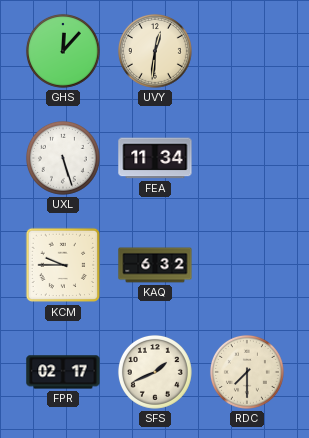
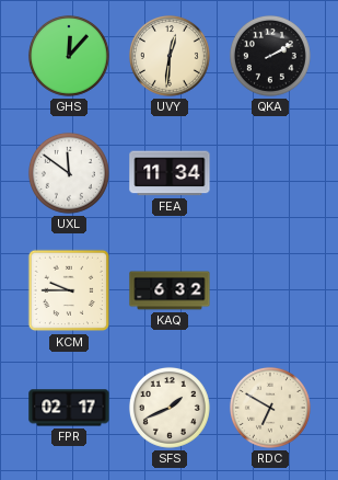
QKA: none -> 2:10
UXL: 5:27 -> 11:51
RDC: 7:30 -> 6:50
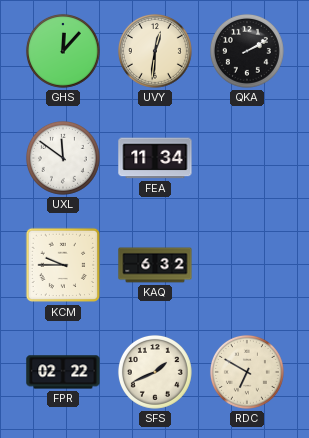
FPR: 02:17 -> 02:22
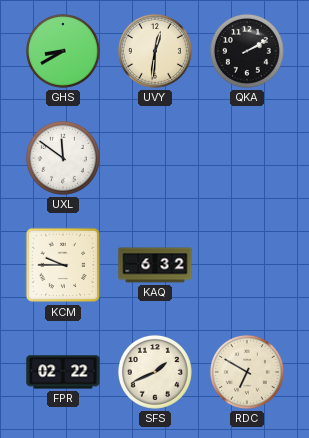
GHS: 12:07 -> 8:40
FEA: 11:34 -> none
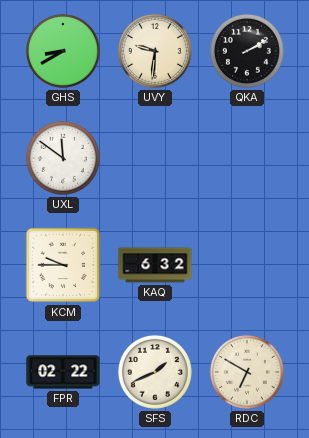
UVY: 12:31 -> 9:31
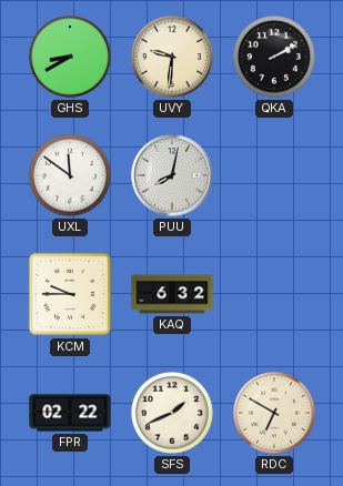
PUU: none -> 8:02
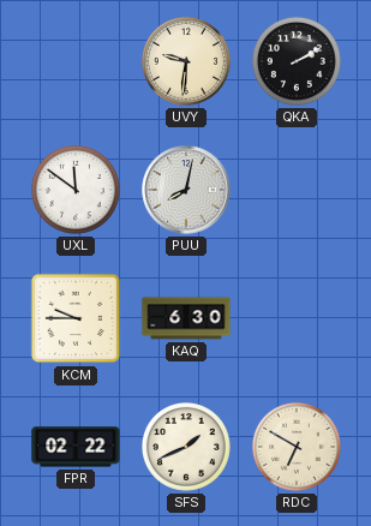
GHS: 8:40 -> none
KAQ: 6:32 -> 6:30
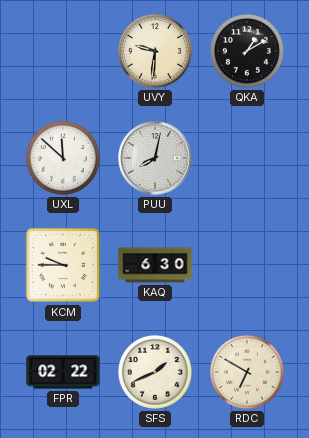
QKA: 2:10 -> 1:10
UXL: 11:51 -> 11:52
